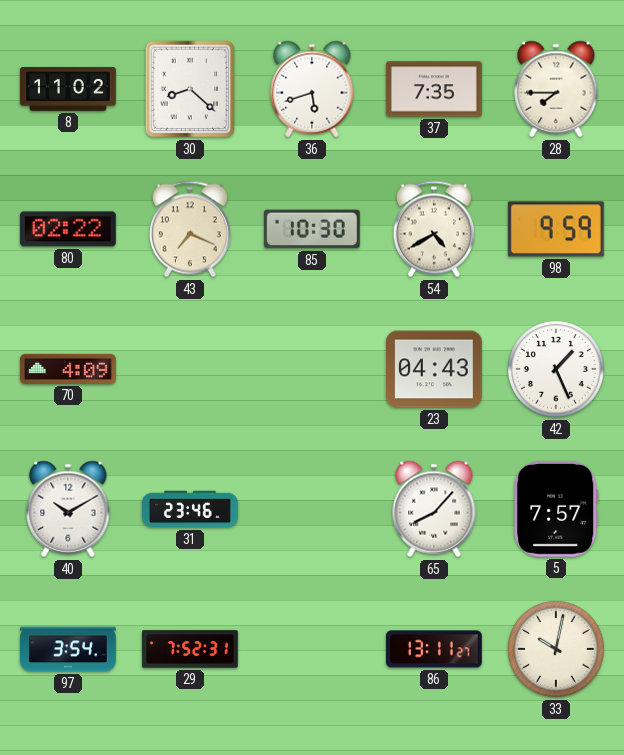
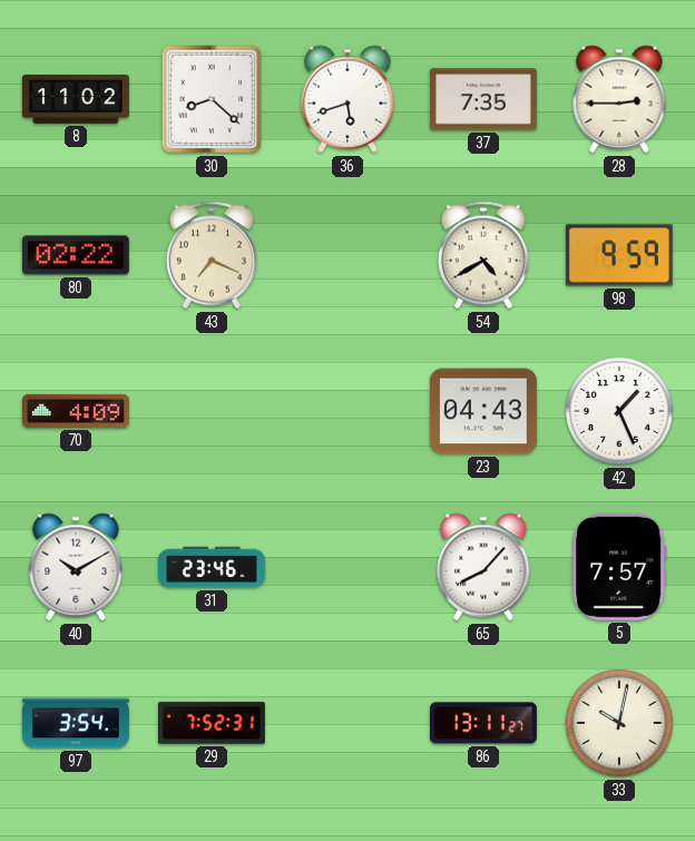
28: 7:45 -> 2:45
85: 10:30 -> none
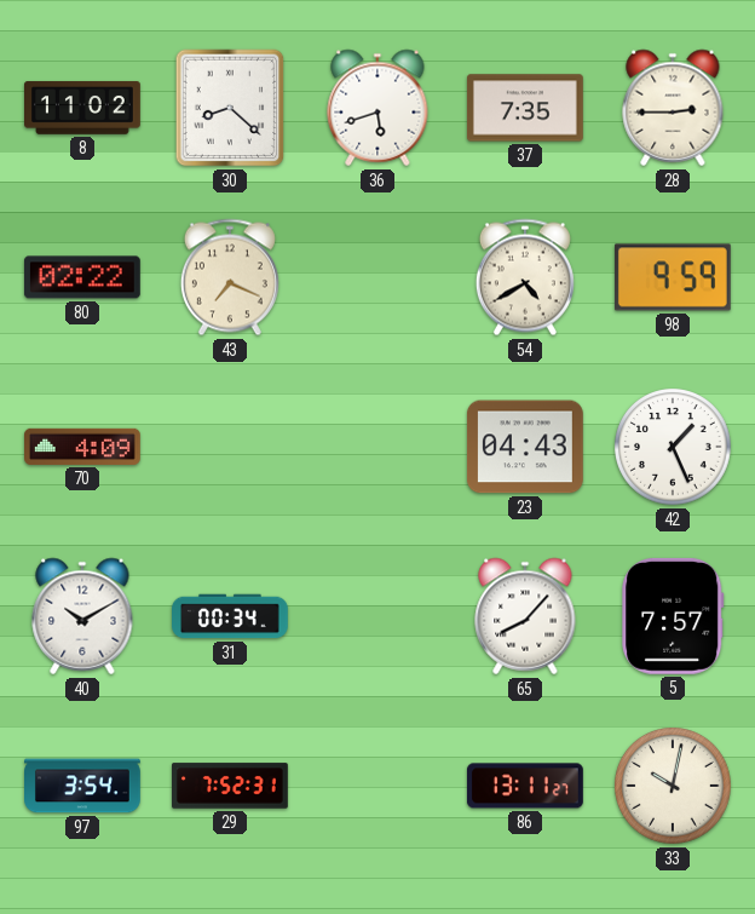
31: 23:46 -> 00:34
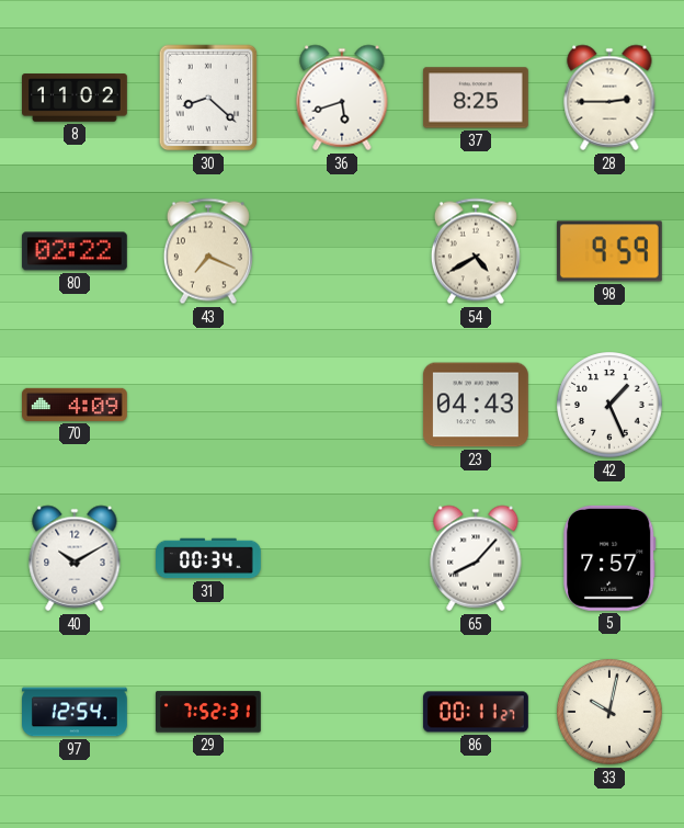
37: 7:35 -> 8:25
97: 3:54 -> 12:54
86: 13:11 -> 00:11
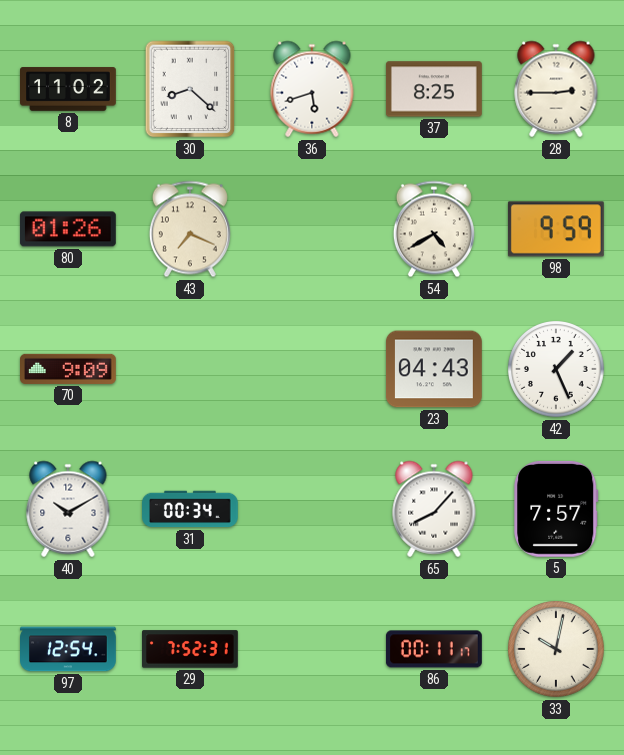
80: 02:22 -> 01:26
70: 4:09 -> 9:09
86: 00:11:27 -> 00:11:17
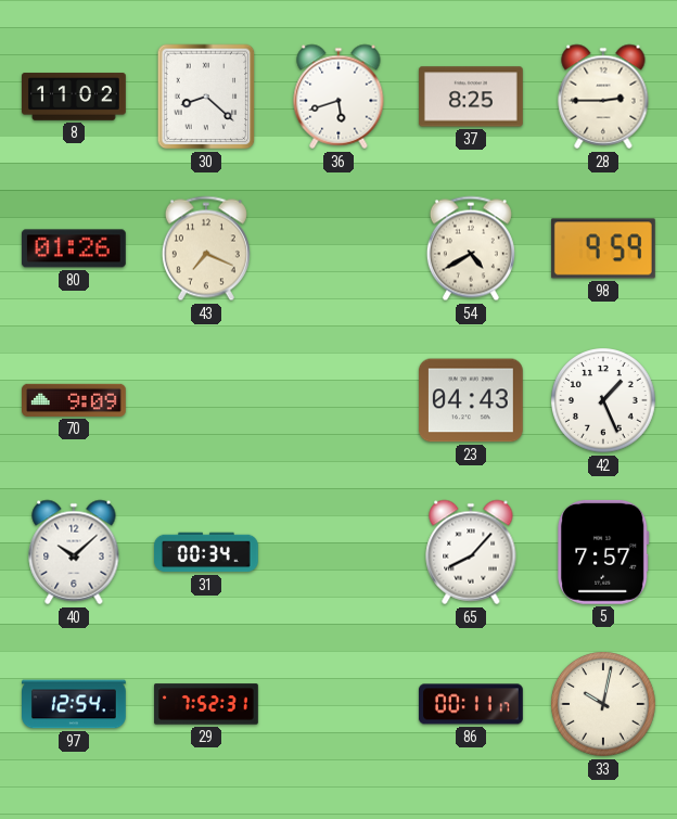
40: 10:10 -> 10:08
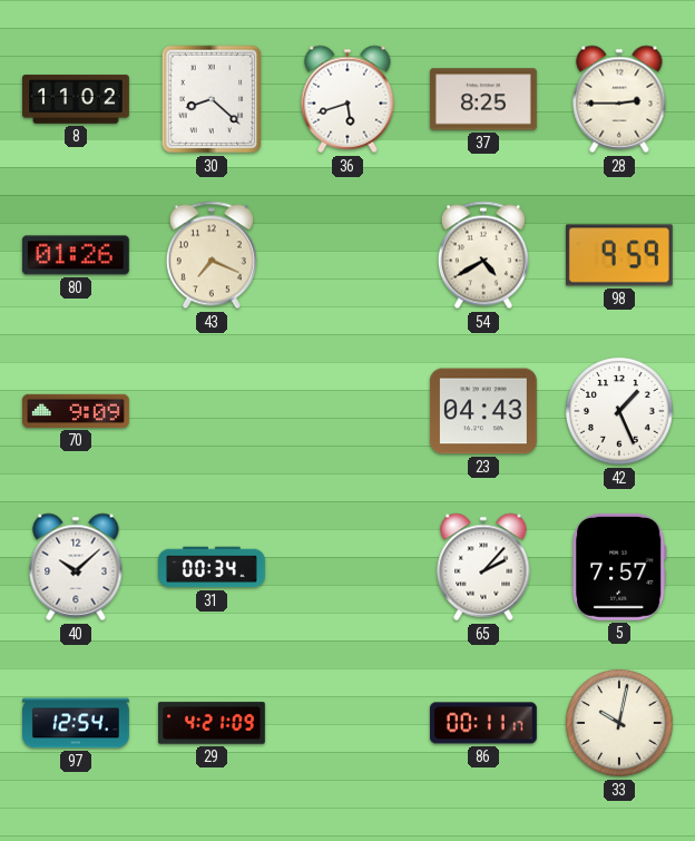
65: 8:07 -> 2:07
29: 7:52 -> 4:21
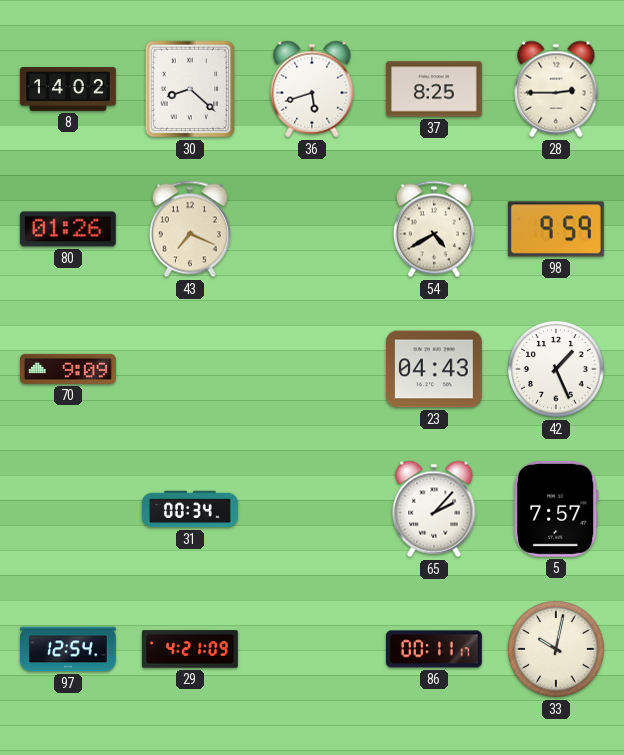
8: 11:02 -> 14:02
40: 10:08 -> none
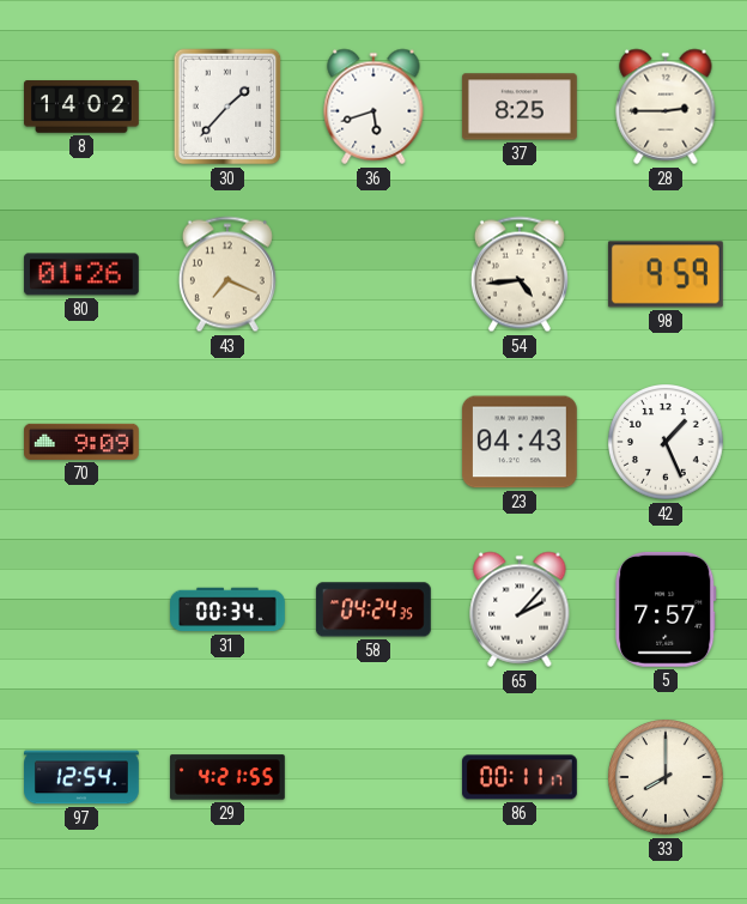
30: 8:22 -> 1:37
54: 4:40 -> 4:44
58: none -> 04:24
29: 4:21:09 -> 4:21:55
33: 10:02 -> 8:00
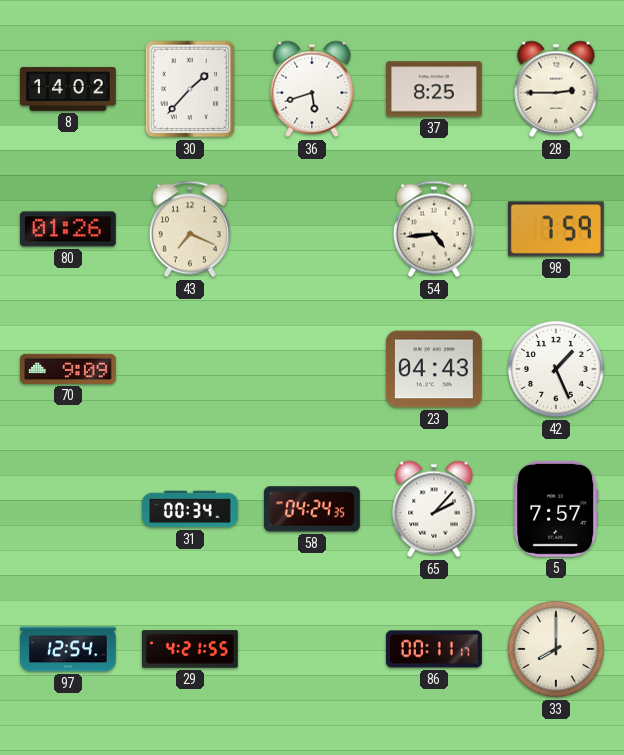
98: 9:59 -> 7:59
